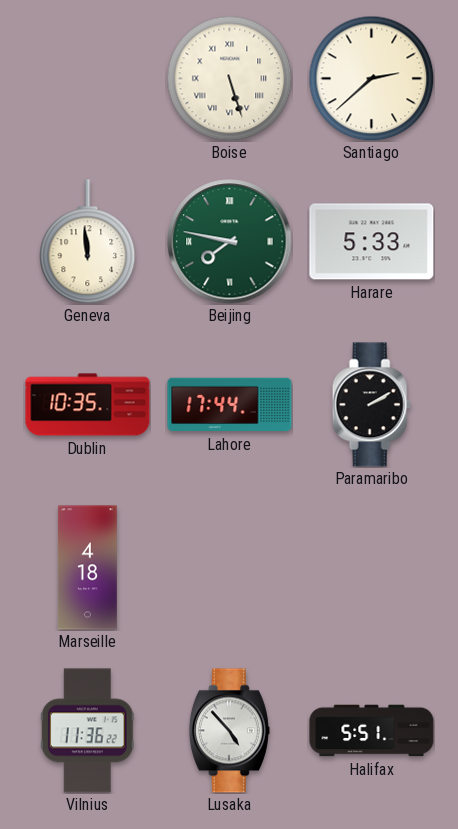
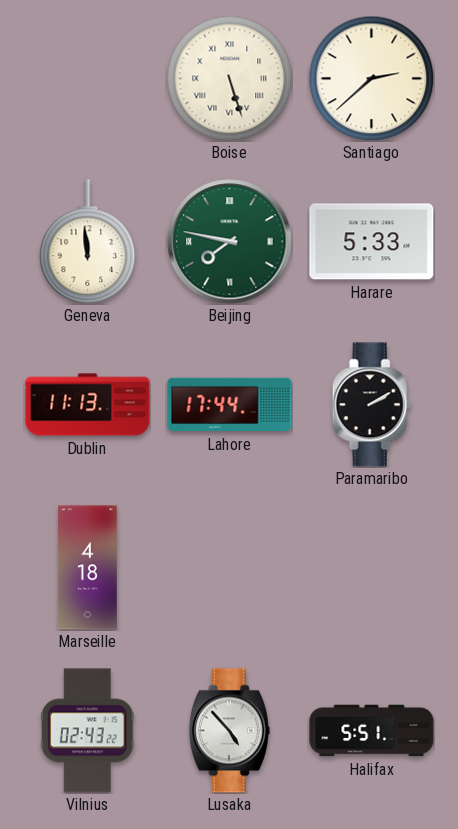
Dublin: 10:35 -> 11:13
Vilnius: 11:36 -> 02:43
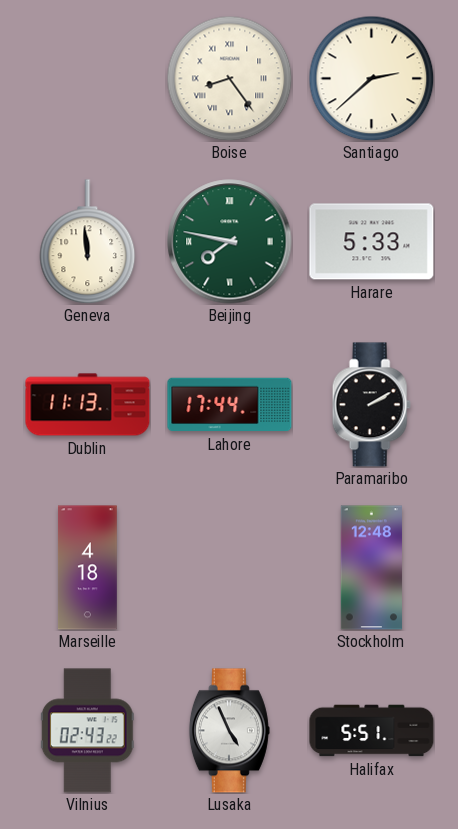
Boise: 5:27 -> 8:24
Stockholm: none -> 12:48
Lusaka: 4:53 -> 4:56
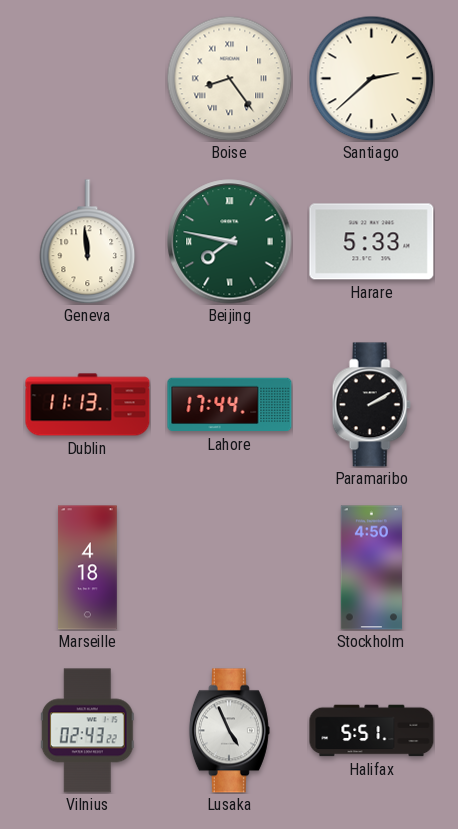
Stockholm: 12:48 -> 4:50
